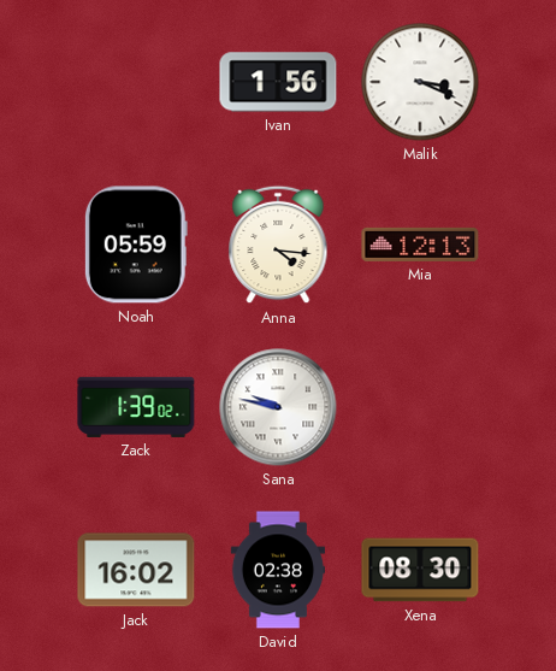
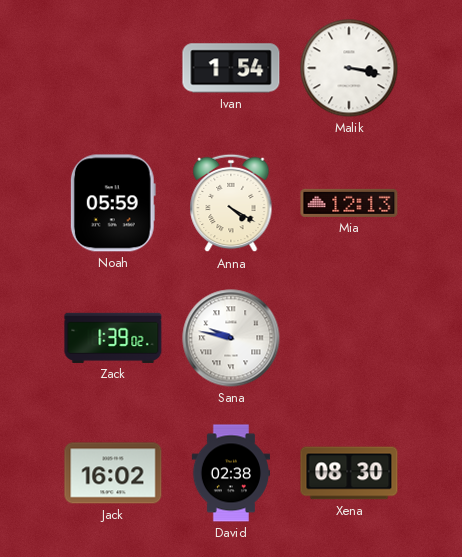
Ivan: 1:56 -> 1:54
Malik: 3:19 -> 3:17
Anna: 4:16 -> 4:20
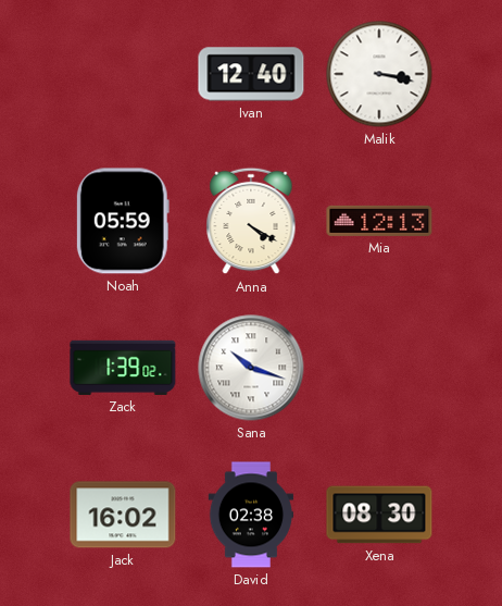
Ivan: 1:54 -> 12:40
Sana: 9:47 -> 10:18
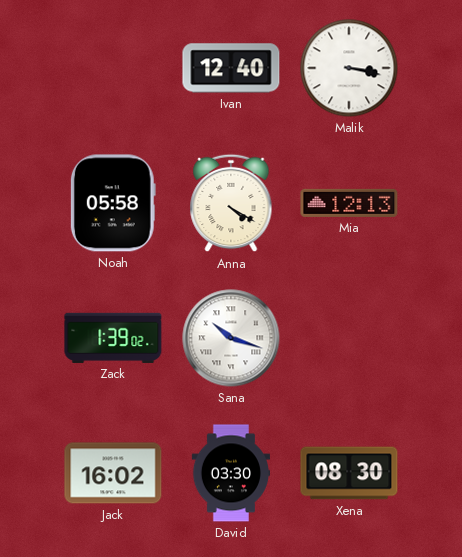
Noah: 05:59 -> 05:58
David: 02:38 -> 03:30
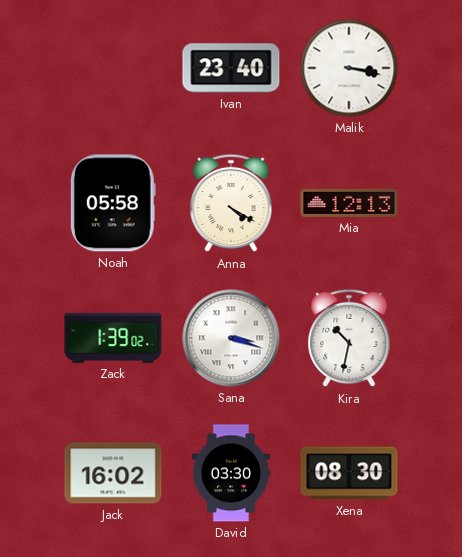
Ivan: 12:40 -> 23:40
Sana: 10:18 -> 3:18
Kira: none -> 10:32
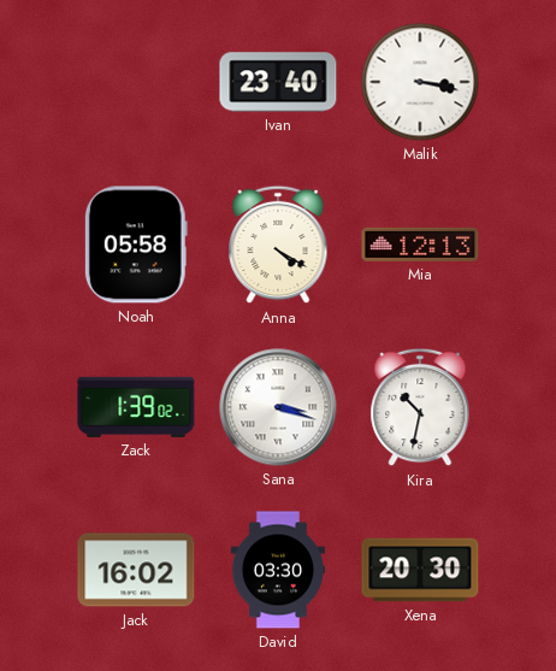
Xena: 08:30 -> 20:30
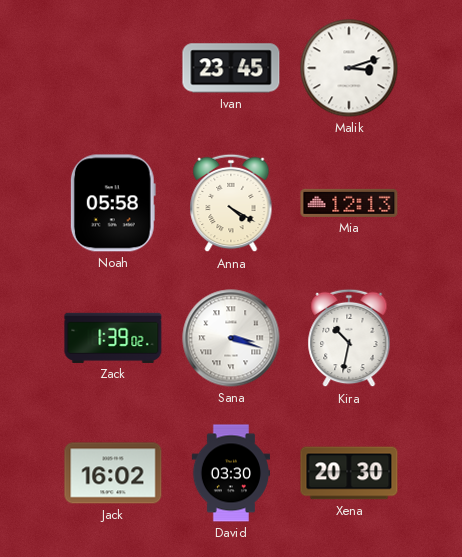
Ivan: 23:40 -> 23:45
Malik: 3:17 -> 3:12
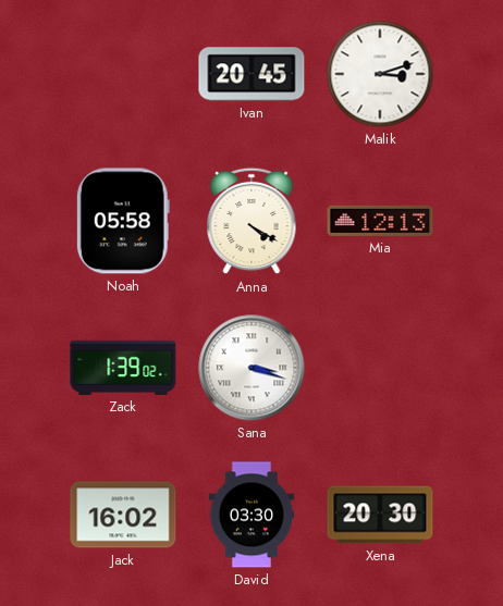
Ivan: 23:45 -> 20:45
Kira: 10:32 -> none
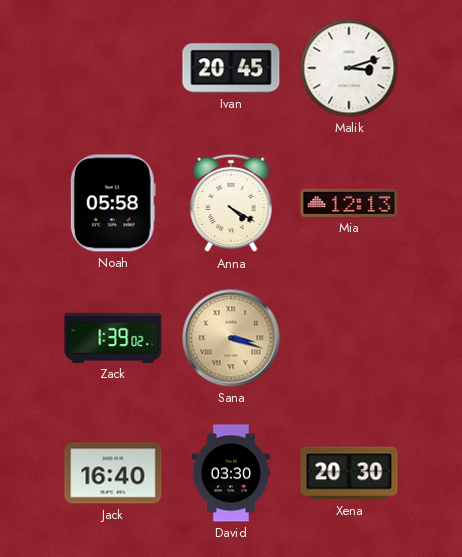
Sana dial: white -> champagne
Jack: 16:02 -> 16:40
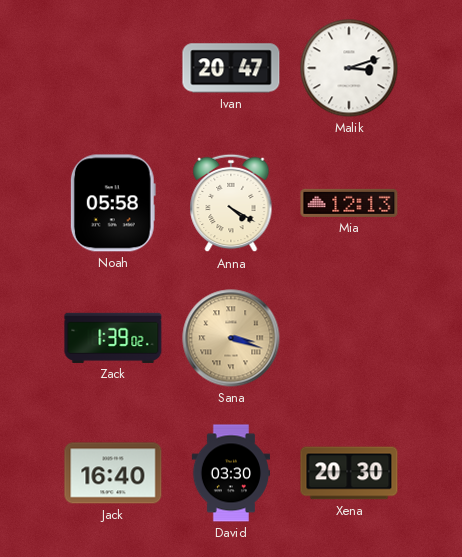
Ivan: 20:45 -> 20:47
